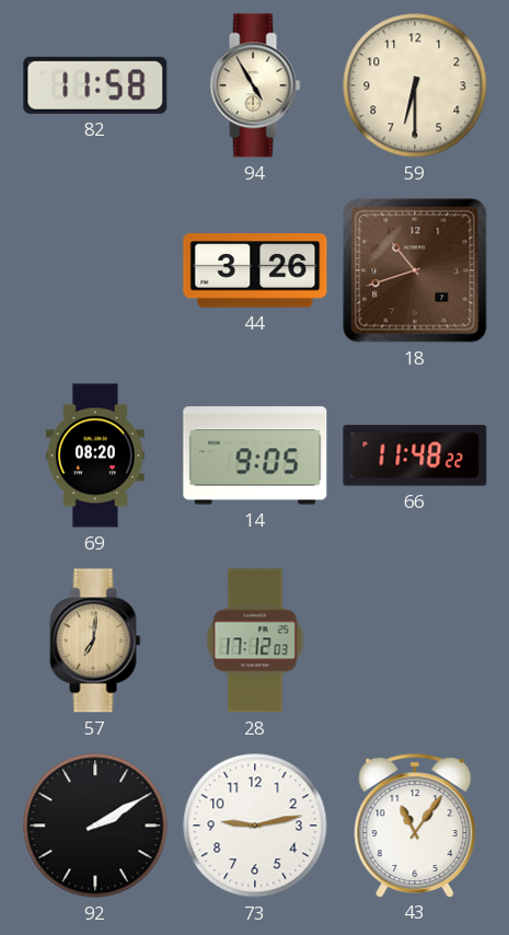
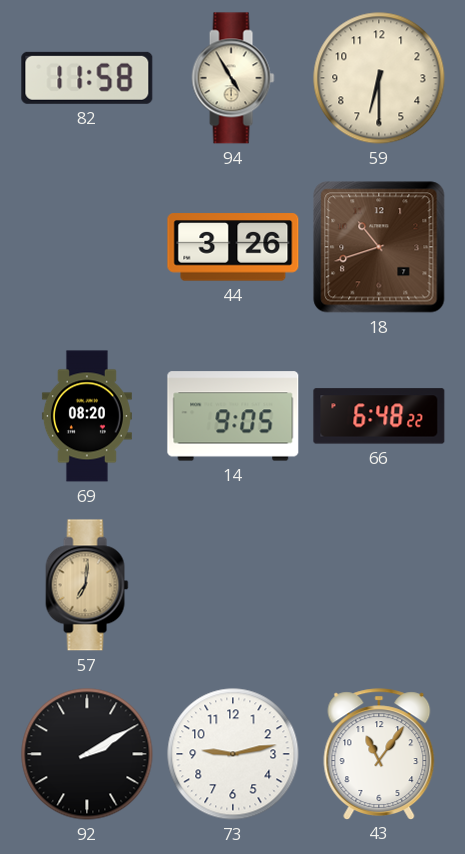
66: 11:48 -> 6:48
28: 17:12 -> none
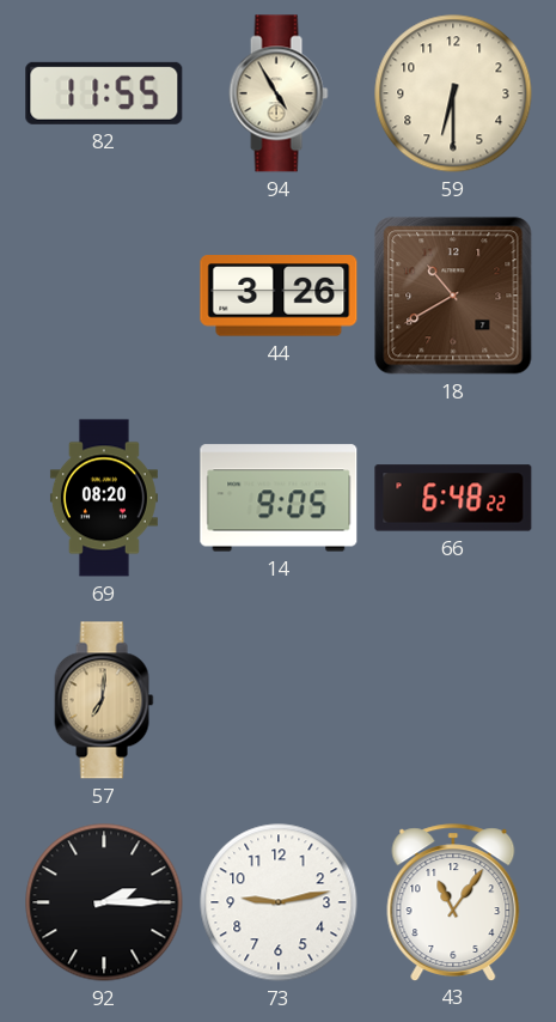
82: 11:58 -> 11:55
18: 10:42 -> 10:40
92: 2:10 -> 2:15
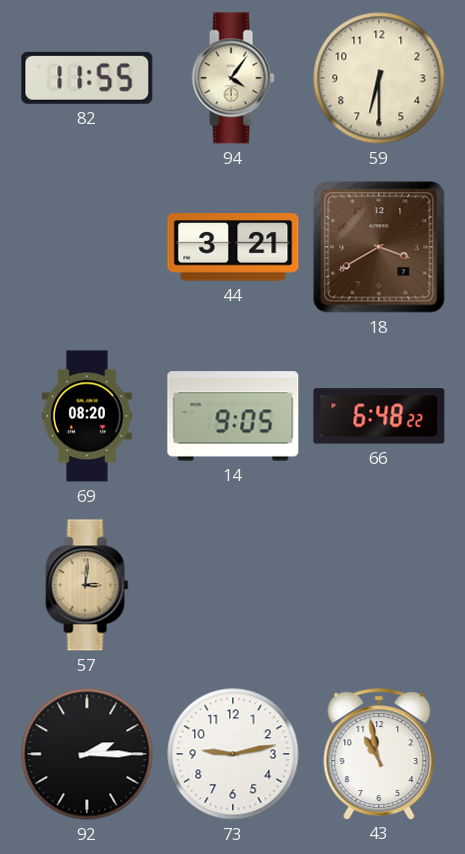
94: 4:55 -> 4:06
44: 3:26 -> 3:21
18: 10:40 -> 3:40
57: 7:01 -> 3:01
43: 11:06 -> 10:58
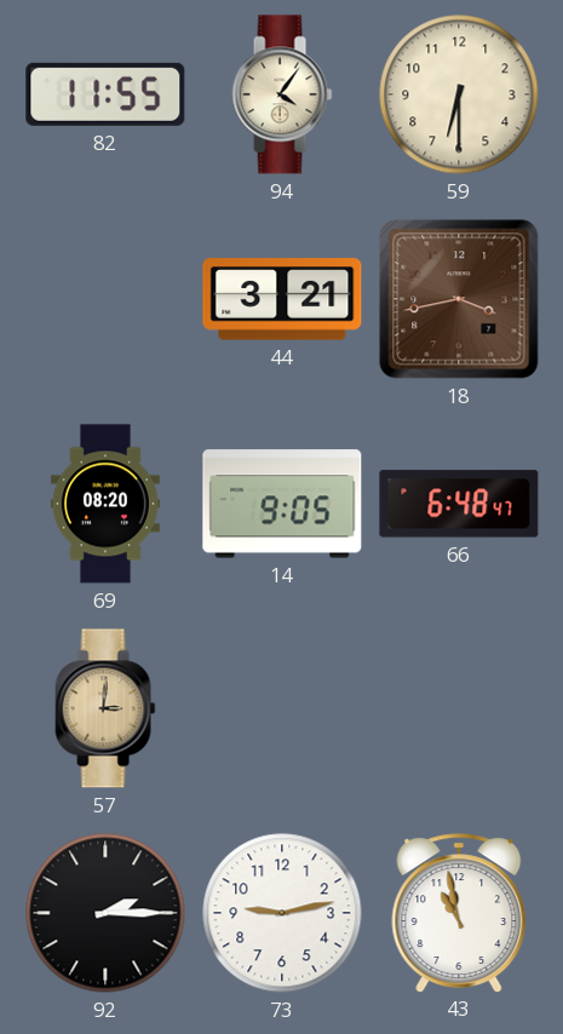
18: 3:40 -> 3:43
66: 6:48:22 -> 6:48:47
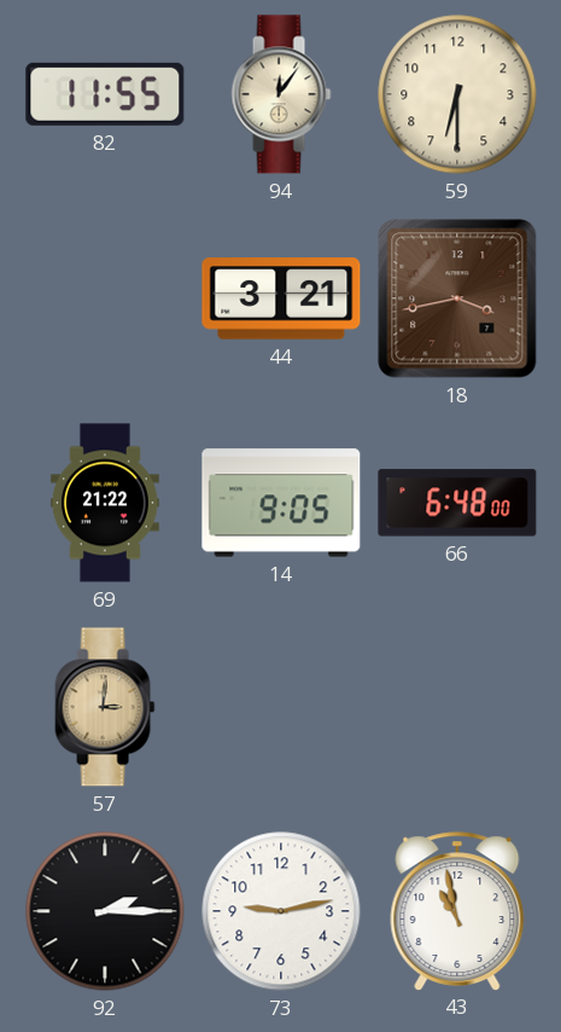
94: 4:06 -> 12:06
69: 08:20 -> 21:22
66: 6:48:47 -> 6:48:00
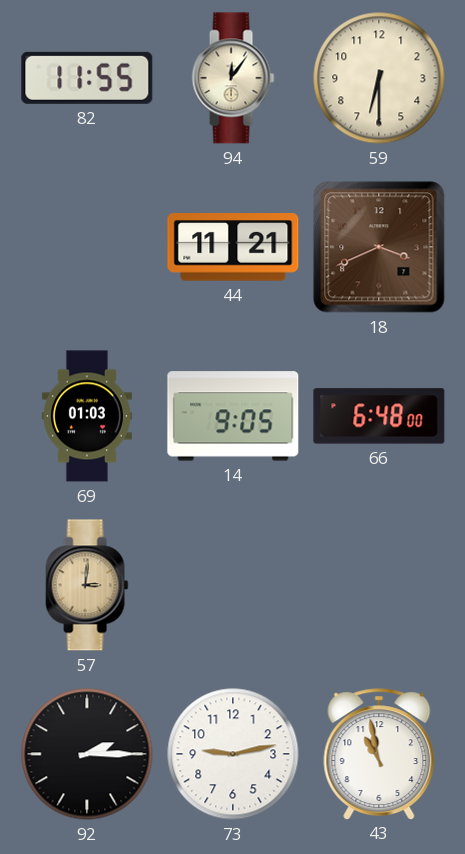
44: 3:21 -> 11:21
18: 3:43 -> 3:41
69: 21:22 -> 01:03
